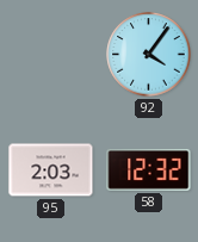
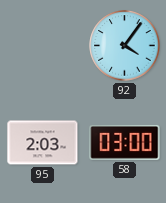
58: 12:32 -> 03:00
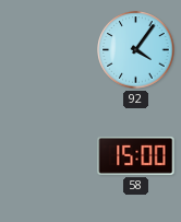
95: 2:03 -> none
58: 03:00 -> 15:00
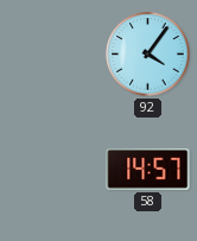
58: 15:00 -> 14:57
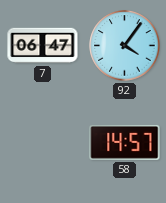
7: none -> 06:47
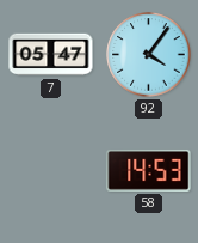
7: 06:47 -> 05:47
58: 14:57 -> 14:53
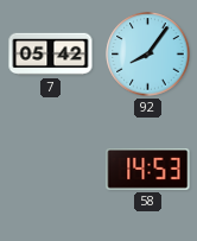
7: 05:47 -> 05:42
92: 4:06 -> 8:06
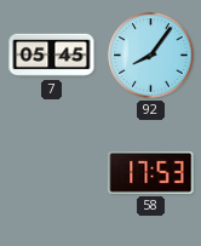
7: 05:42 -> 05:45
58: 14:53 -> 17:53
